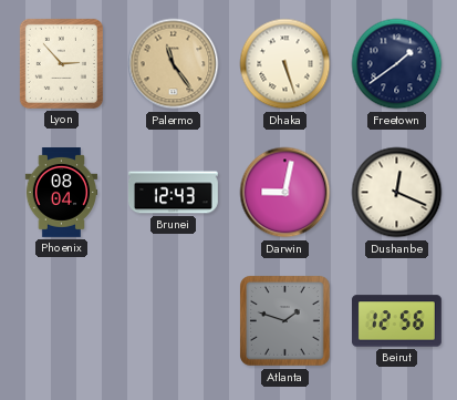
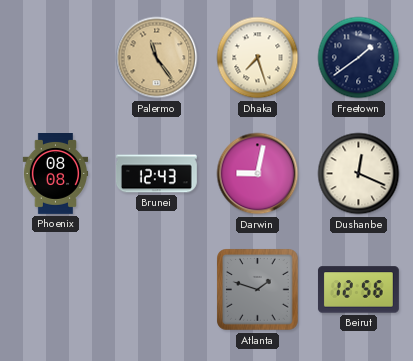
Lyon: 2:53 -> none
Dhaka: 5:27 -> 7:27
Phoenix: 08:04 -> 08:08
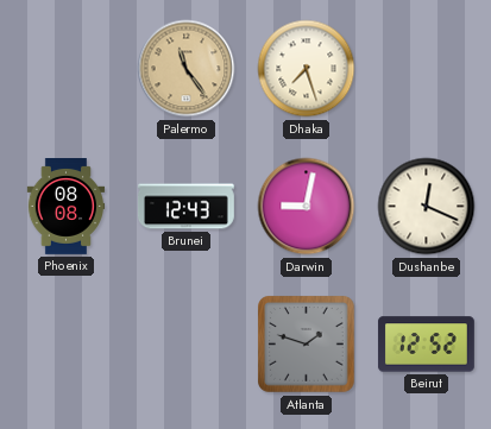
Freetown: 1:39 -> none
Beirut: 12:56 -> 12:52
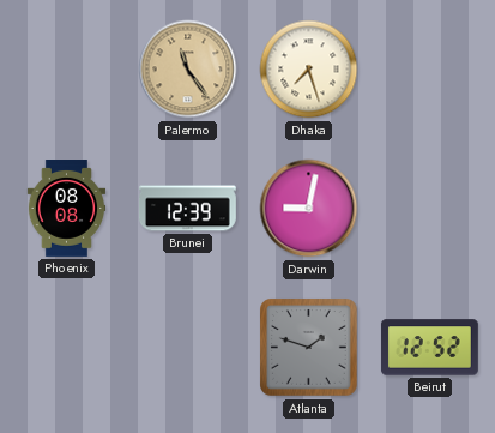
Brunei: 12:43 -> 12:39
Dushanbe: 12:19 -> none
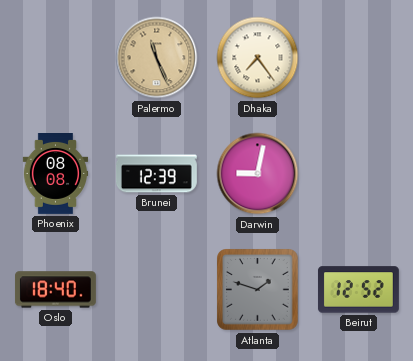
Palermo: 11:24 -> 11:26
Dhaka: 7:27 -> 7:24
Oslo: none -> 18:40
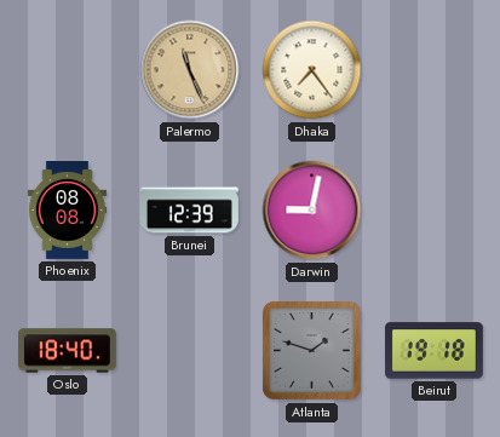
Beirut: 12:52 -> 19:18
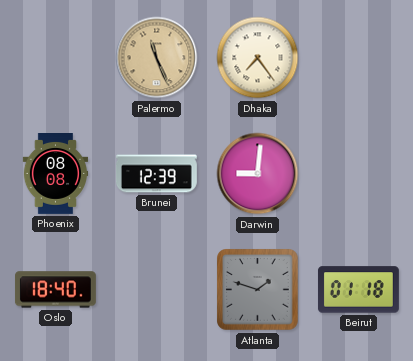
Darwin: 9:02 -> 9:01
Beirut: 19:18 -> 01:18
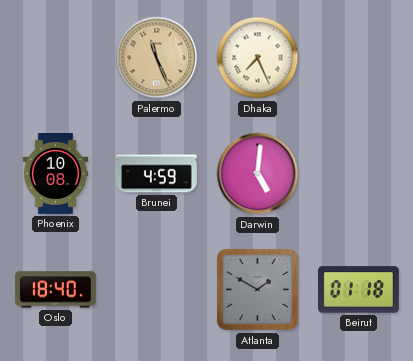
Dhaka: 7:24 -> 7:26
Phoenix: 08:08 -> 10:08
Brunei: 12:39 -> 4:59
Darwin: 9:01 -> 5:01
Atlanta: 1:48 -> 1:50
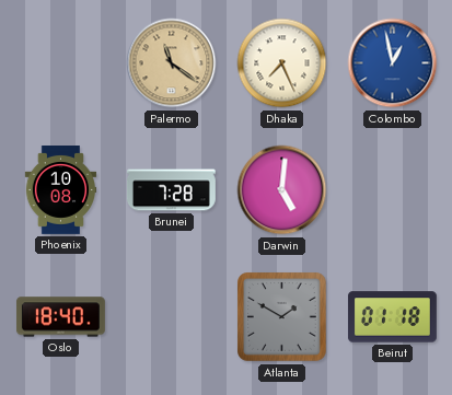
Palermo: 11:26 -> 11:21
Colombo: none -> 12:58
Brunei: 4:59 -> 7:28
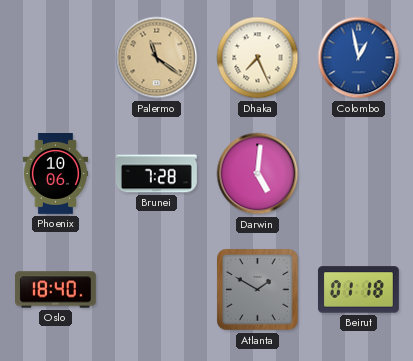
Phoenix: 10:08 -> 10:06
